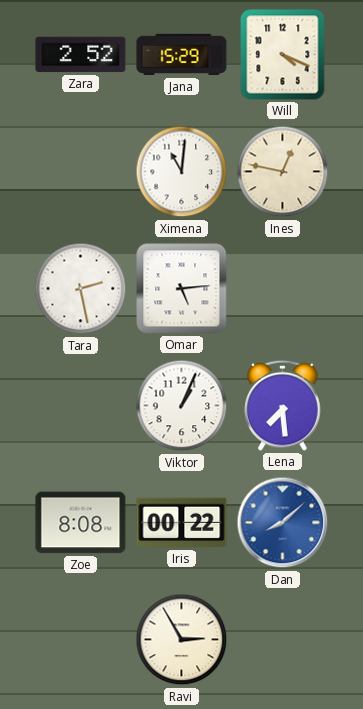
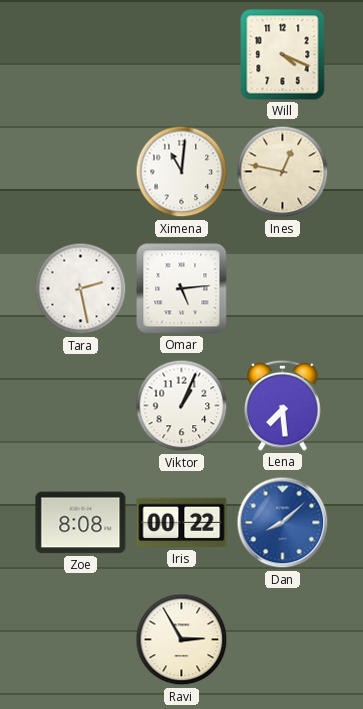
Zara: 2:52 -> none
Jana: 15:29 -> none
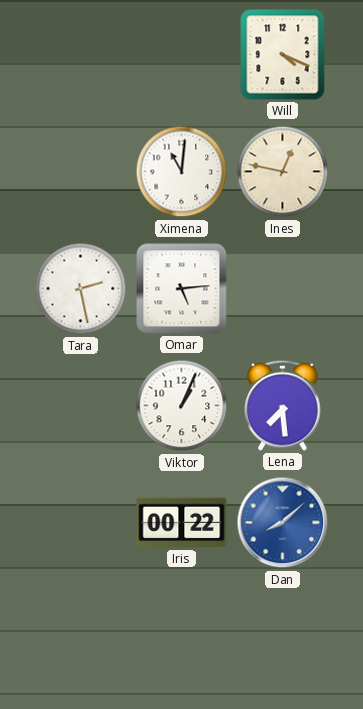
Zoe: 8:08 -> none
Ravi: 2:55 -> none
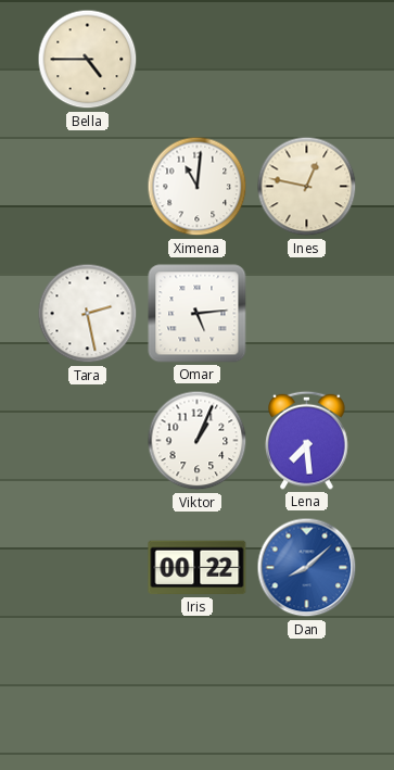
Bella: none -> 4:45
Will: 4:19 -> none
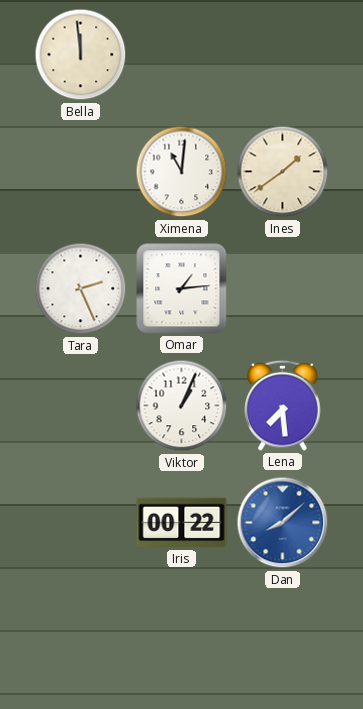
Bella: 4:45 -> 11:59
Ines: 12:47 -> 1:39
Tara: 2:28 -> 2:26
Omar: 5:14 -> 1:14
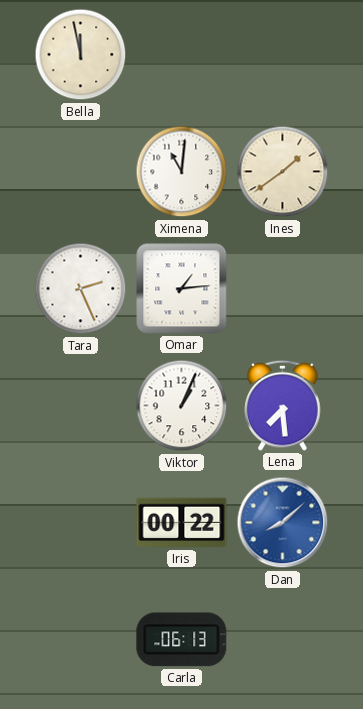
Bella: 11:59 -> 11:58
Carla: none -> 06:13
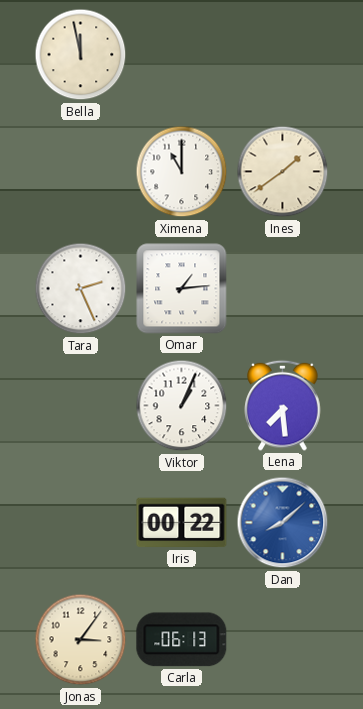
Ximena: 11:01 -> 11:00
Jonas: none -> 3:06
